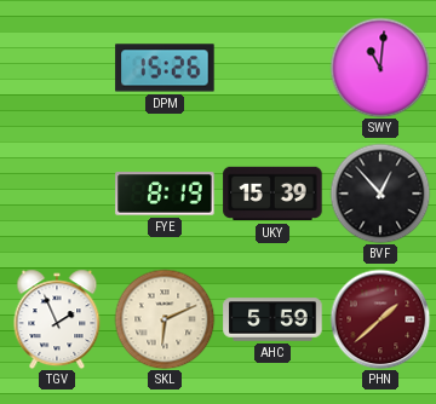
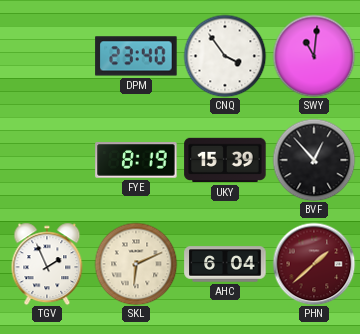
DPM: 15:26 -> 23:40
CNQ: none -> 3:54
AHC: 5:59 -> 6:04
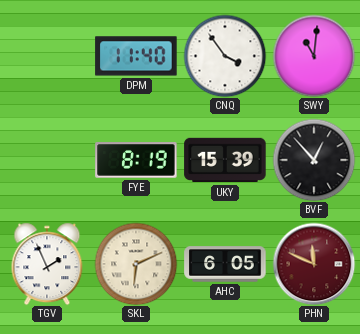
DPM: 23:40 -> 11:40
AHC: 6:04 -> 6:05
PHN: 1:38 -> 11:49
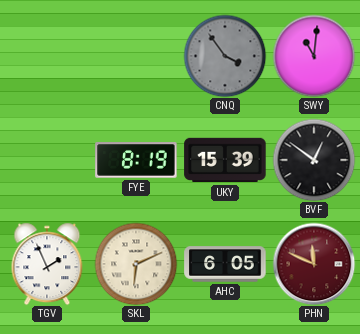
DPM: 11:40 -> none
CNQ dial: white -> grey
BVF: 12:53 -> 12:51
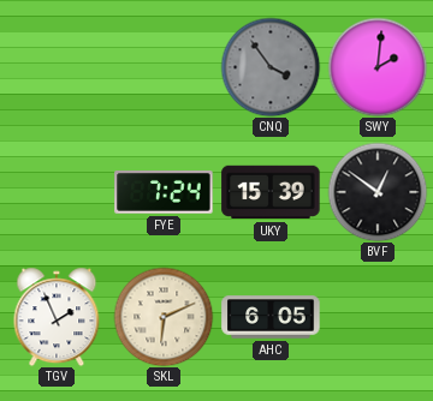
SWY: 11:01 -> 2:01
FYE: 8:19 -> 7:24
PHN: 11:49 -> none
